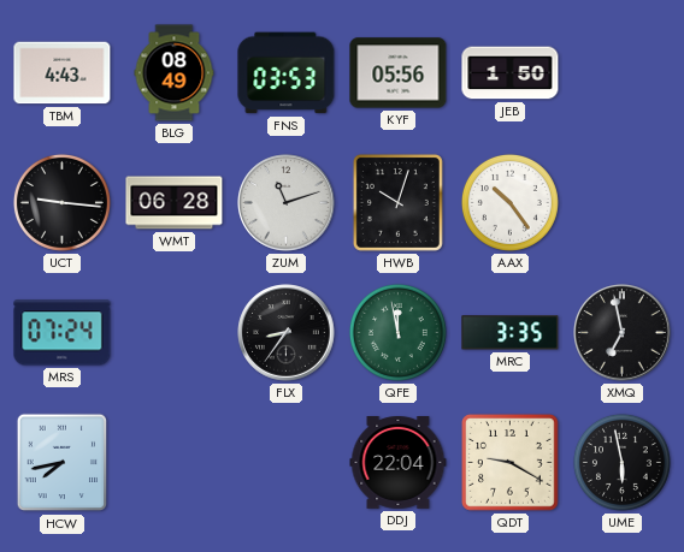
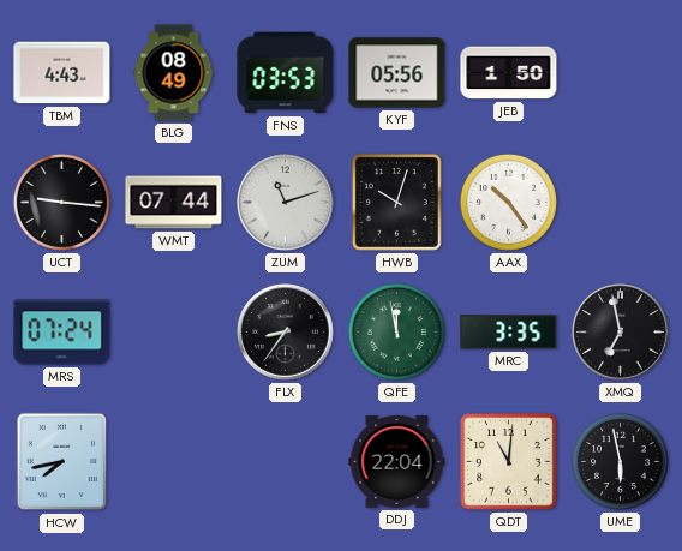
WMT: 06:28 -> 07:44
QDT: 9:20 -> 11:01
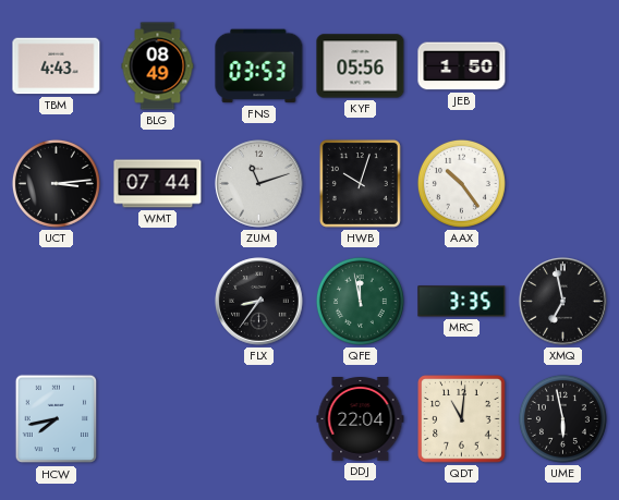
UCT: 9:16 -> 3:14
MRS: 07:24 -> none
